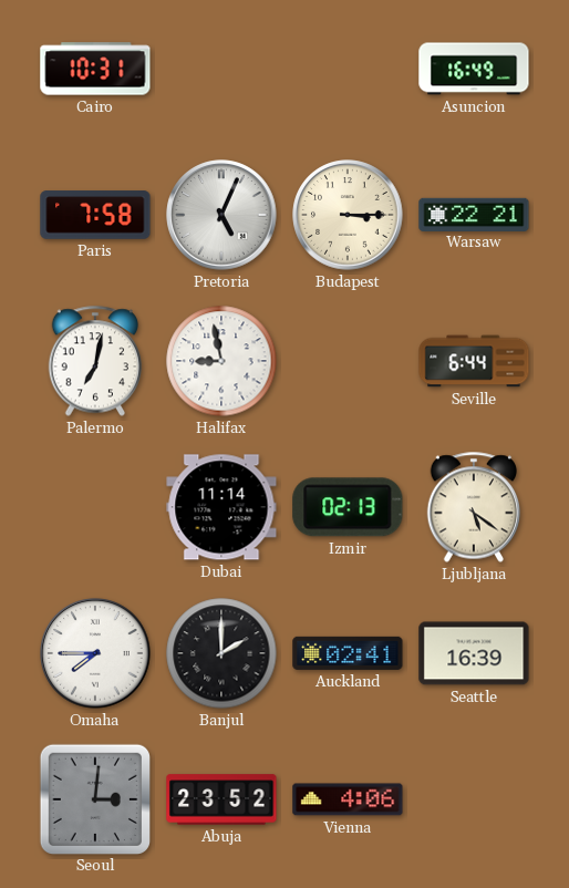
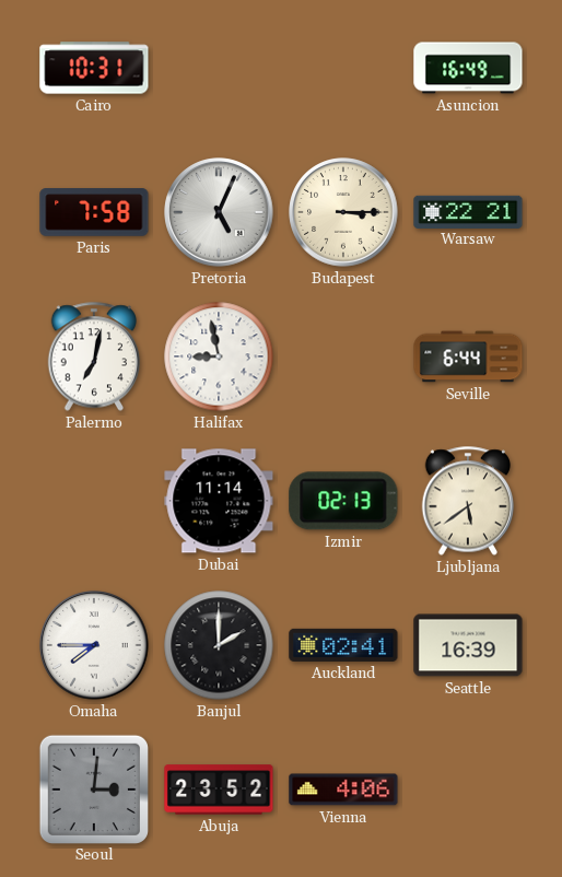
Ljubljana: 5:21 -> 5:39
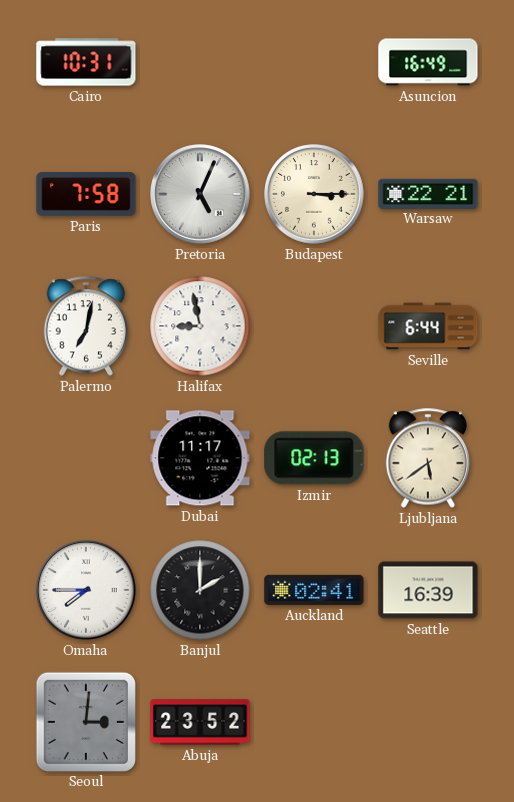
Dubai: 11:14 -> 11:17
Vienna: 4:06 -> none
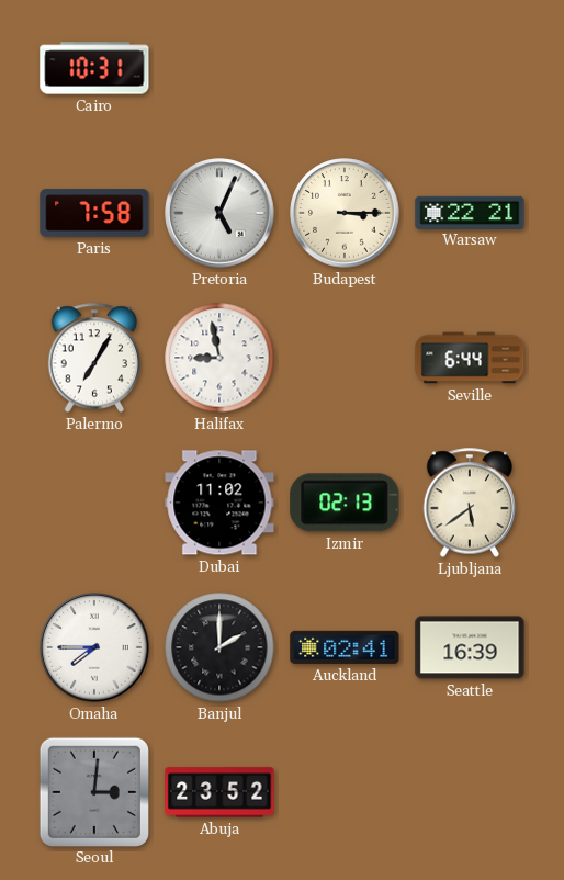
Asuncion: 16:49 -> none
Palermo: 7:02 -> 7:05
Dubai: 11:17 -> 11:02
